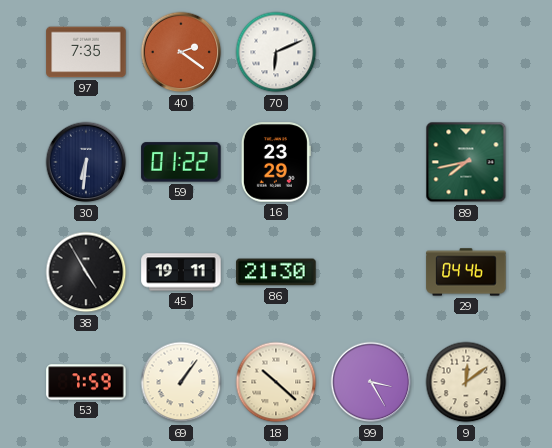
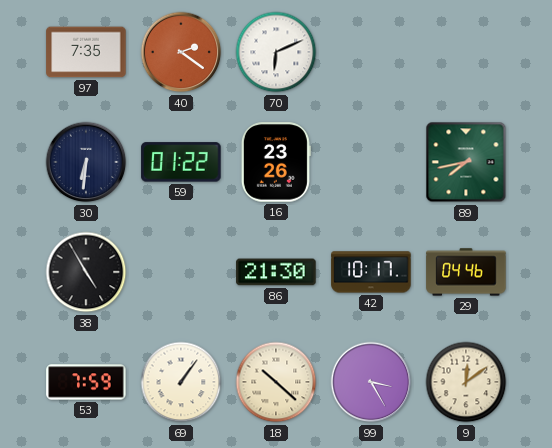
16: 23:29 -> 23:26
45: 19:11 -> none
42: none -> 10:17
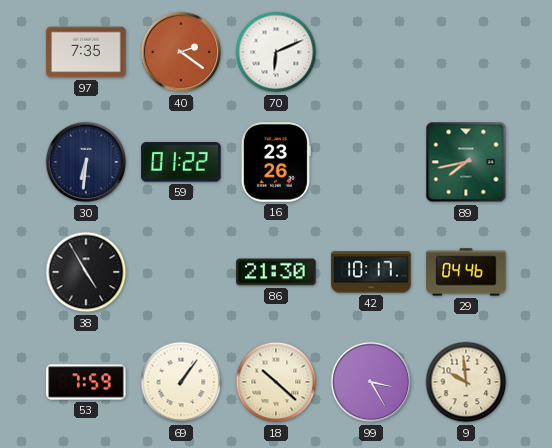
9: 12:09 -> 9:59
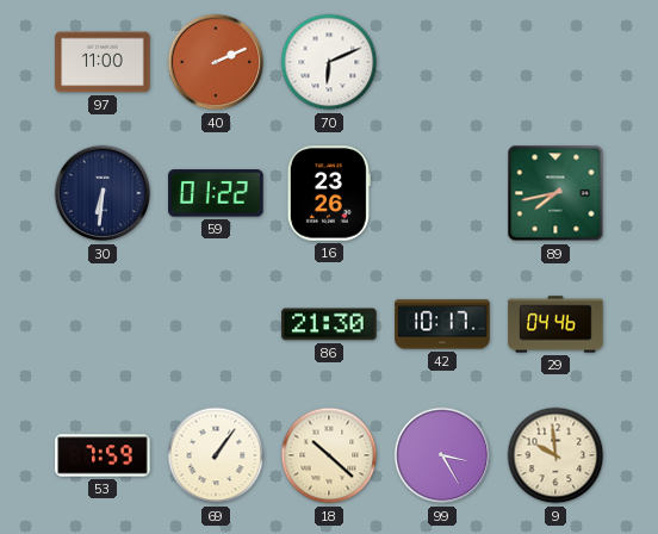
97: 7:35 -> 11:00
40: 2:21 -> 2:11
38: 4:55 -> none
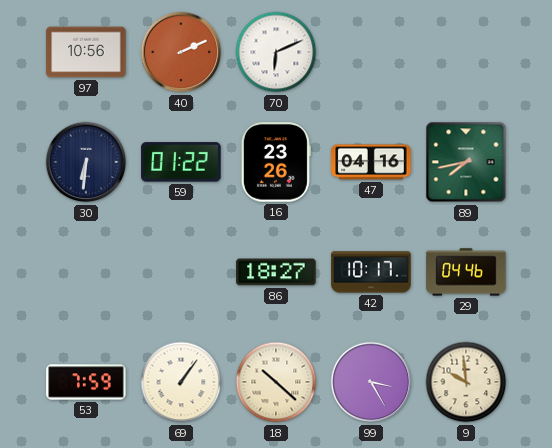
97: 11:00 -> 10:56
47: none -> 04:16
86: 21:30 -> 18:27
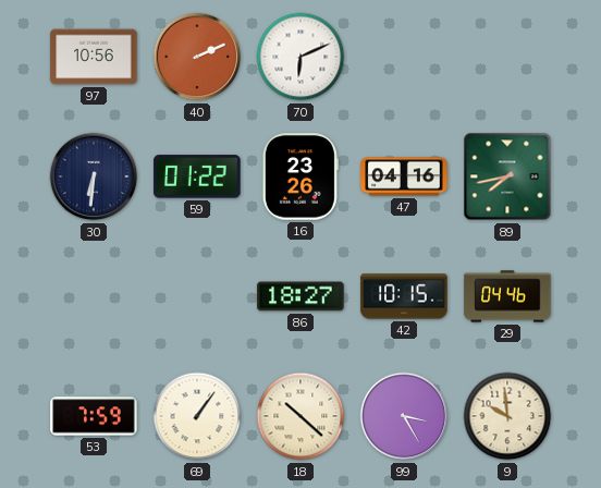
42: 10:17 -> 10:15
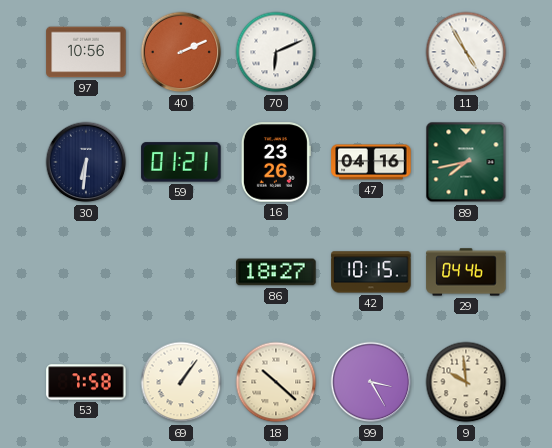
11: none -> 4:55
59: 01:22 -> 01:21
53: 7:59 -> 7:58
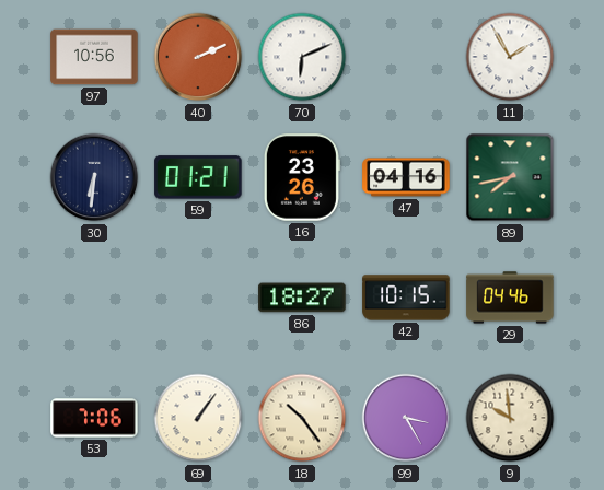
11: 4:55 -> 1:55
53: 7:58 -> 7:06
18: 10:22 -> 10:24
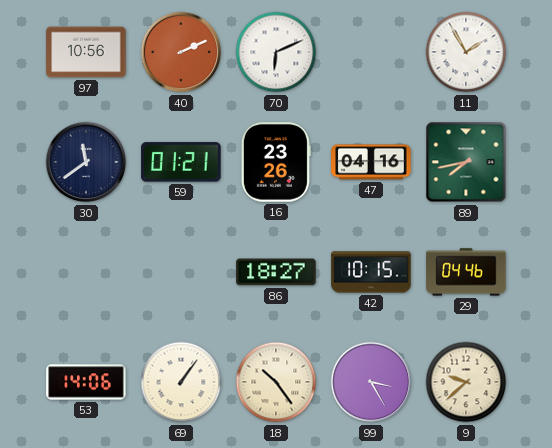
30: 6:31 -> 11:39
53: 7:06 -> 14:06
9: 9:59 -> 9:38
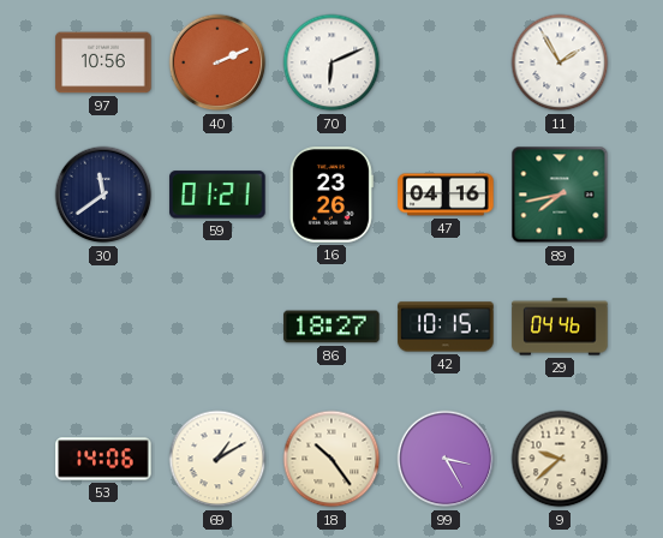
69: 1:06 -> 1:10
